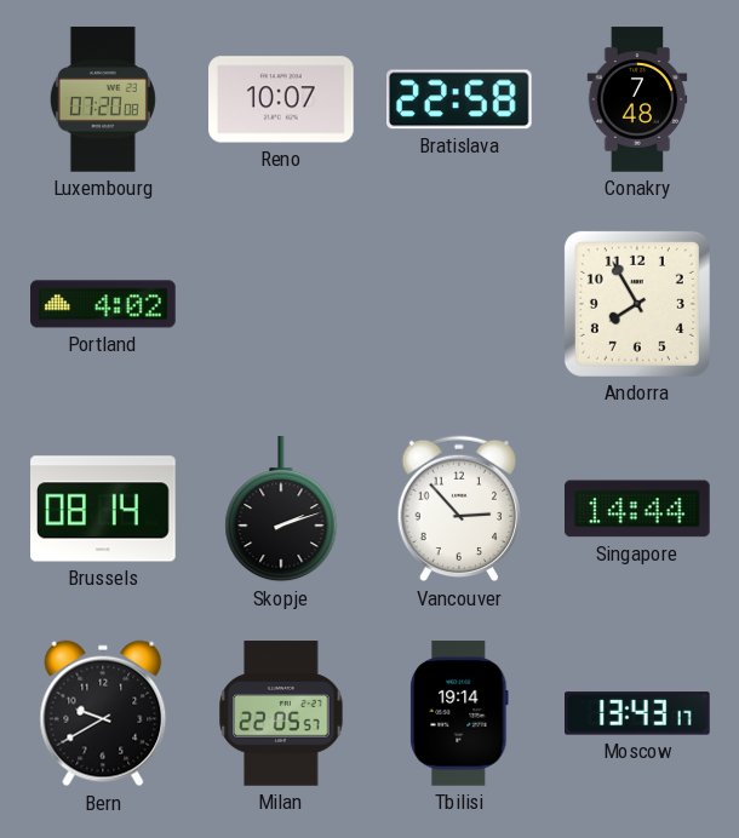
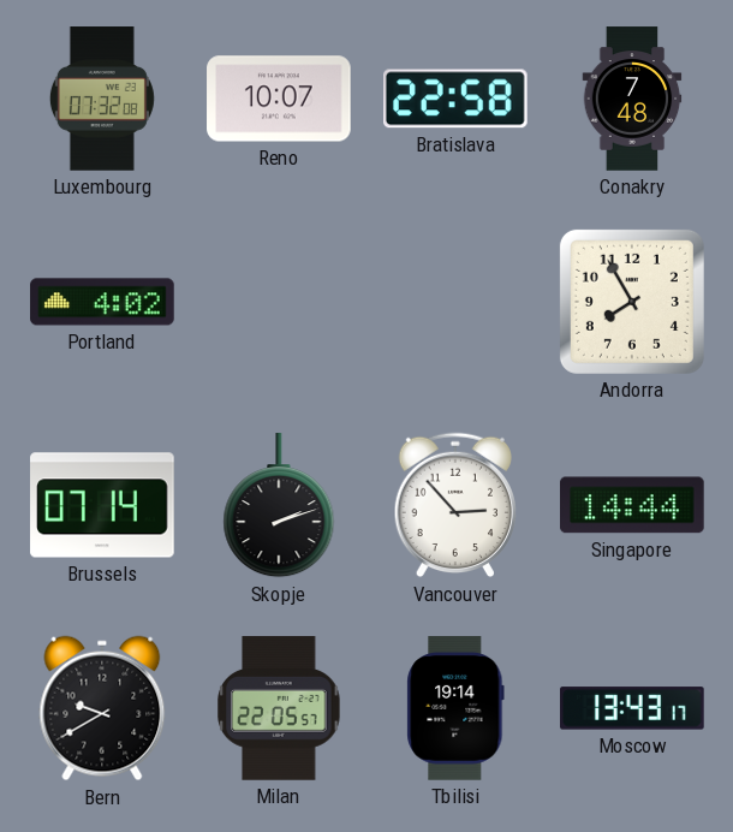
Luxembourg: 07:20 -> 07:32
Brussels: 08:14 -> 07:14
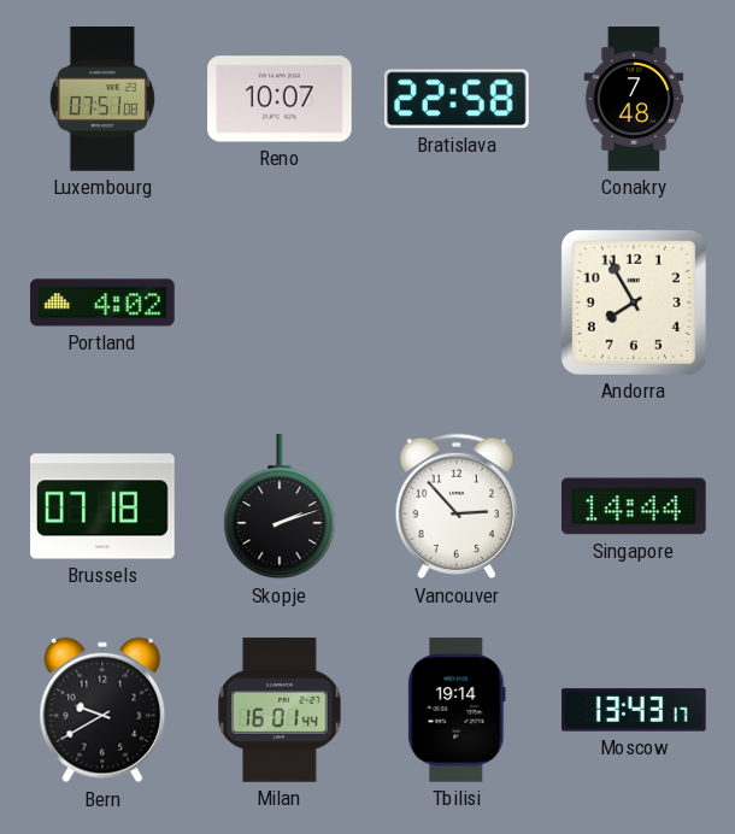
Luxembourg: 07:32 -> 07:51
Brussels: 07:14 -> 07:18
Milan: 22:05 -> 16:01
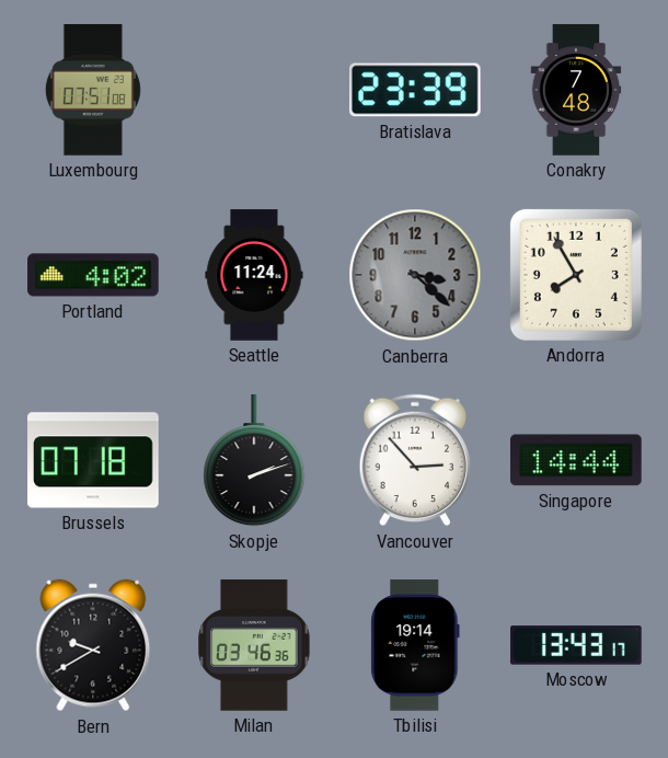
Reno: 10:07 -> none
Bratislava: 22:58 -> 23:39
Seattle: none -> 11:24
Canberra: none -> 3:22
Milan: 16:01 -> 03:46
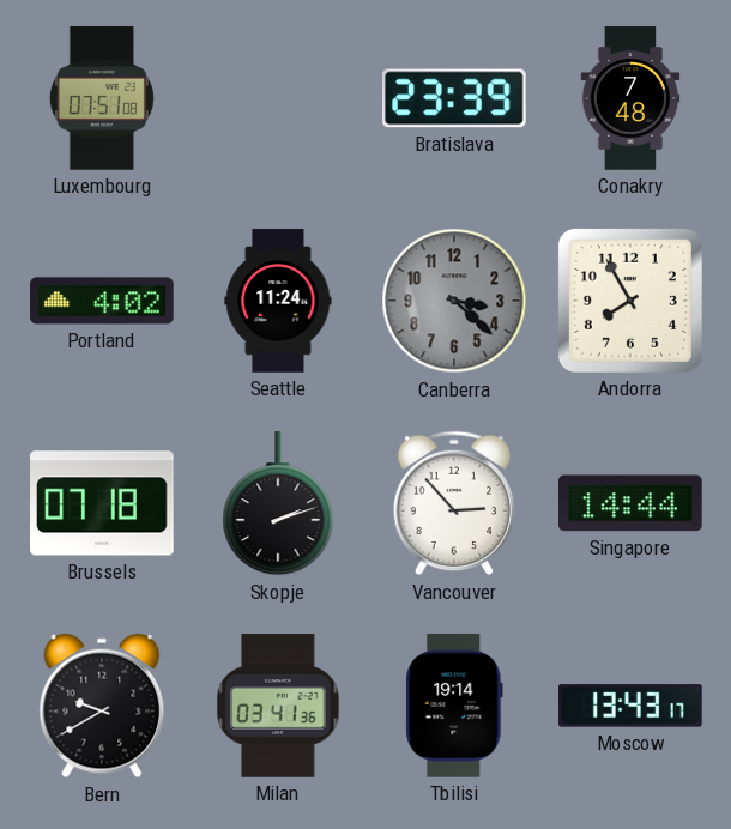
Milan: 03:46 -> 03:41
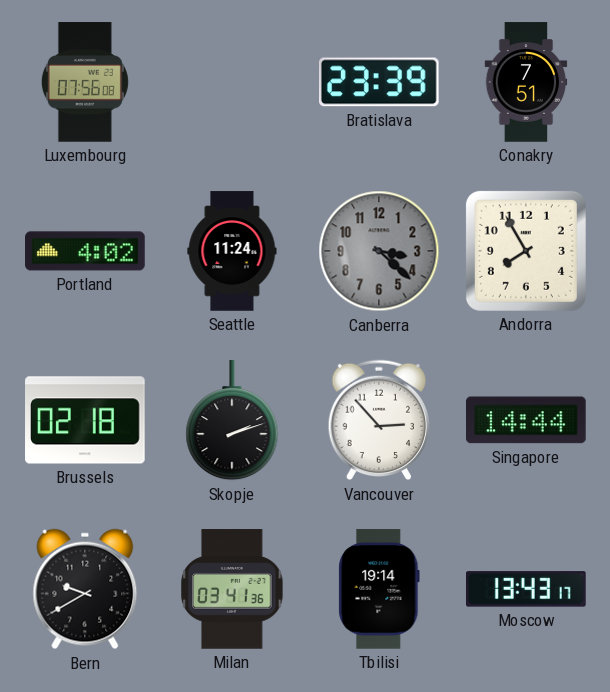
Luxembourg: 07:51 -> 07:56
Conakry: 7:48 -> 7:51
Brussels: 07:18 -> 02:18
